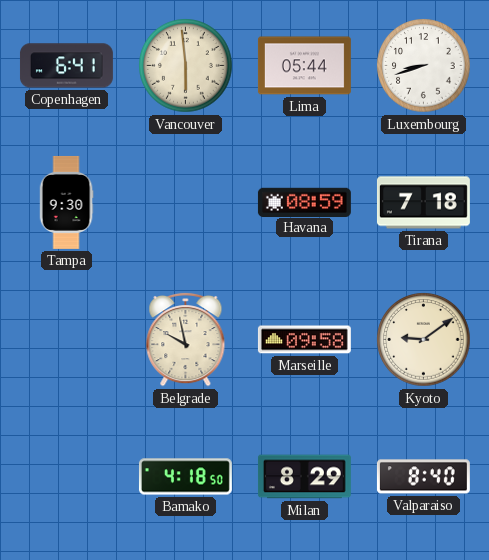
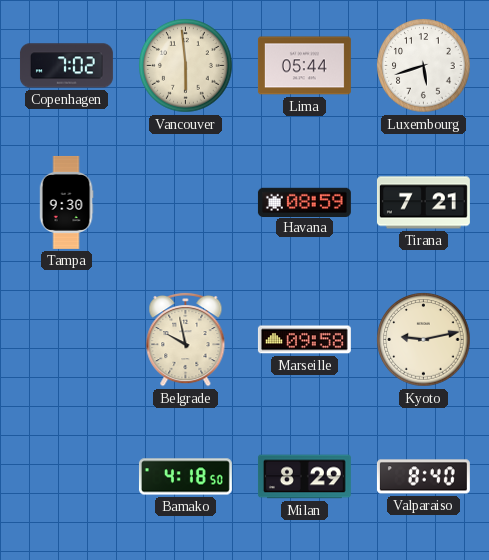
Copenhagen: 6:41 -> 7:02
Luxembourg: 8:42 -> 5:42
Tirana: 7:18 -> 7:21
Kyoto: 9:09 -> 9:13
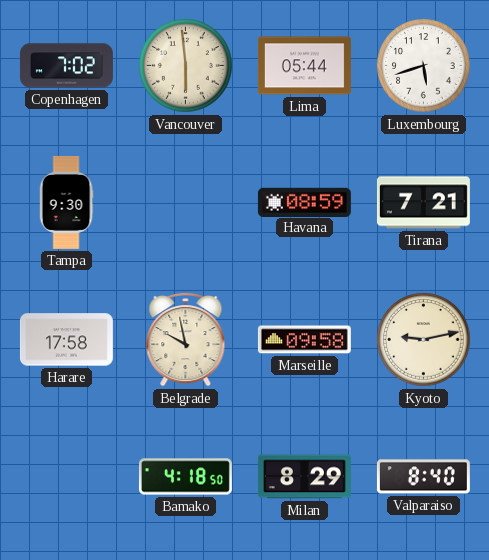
Harare: none -> 17:58
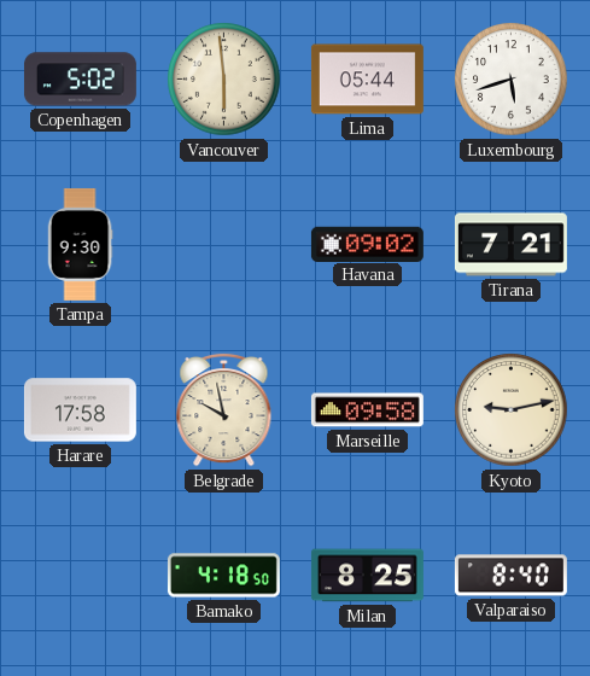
Copenhagen: 7:02 -> 5:02
Havana: 08:59 -> 09:02
Milan: 8:29 -> 8:25
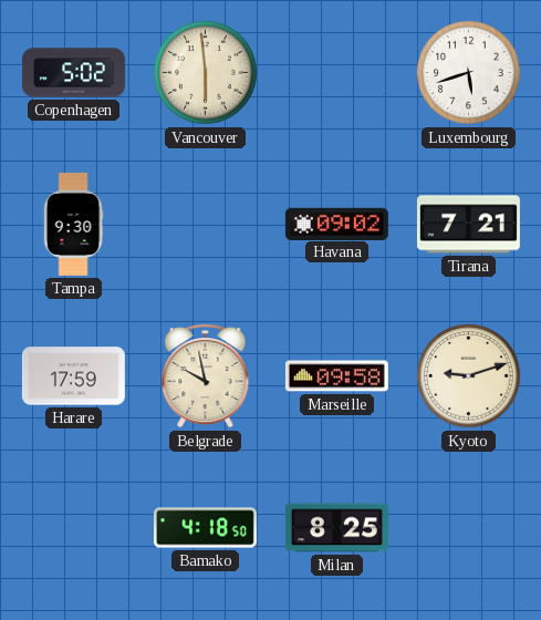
Lima: 05:44 -> none
Harare: 17:58 -> 17:59
Kyoto: 9:13 -> 9:12
Valparaiso: 8:40 -> none
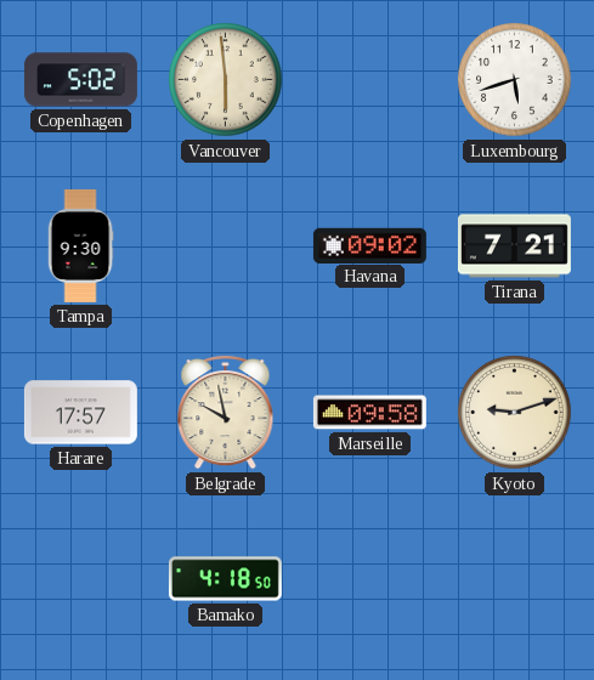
Harare: 17:59 -> 17:57
Milan: 8:25 -> none
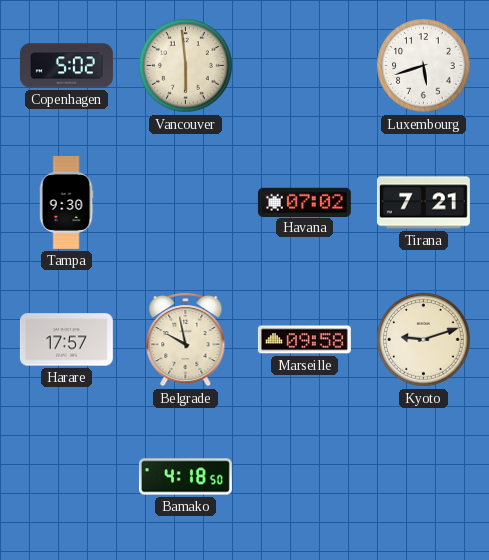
Havana: 09:02 -> 07:02
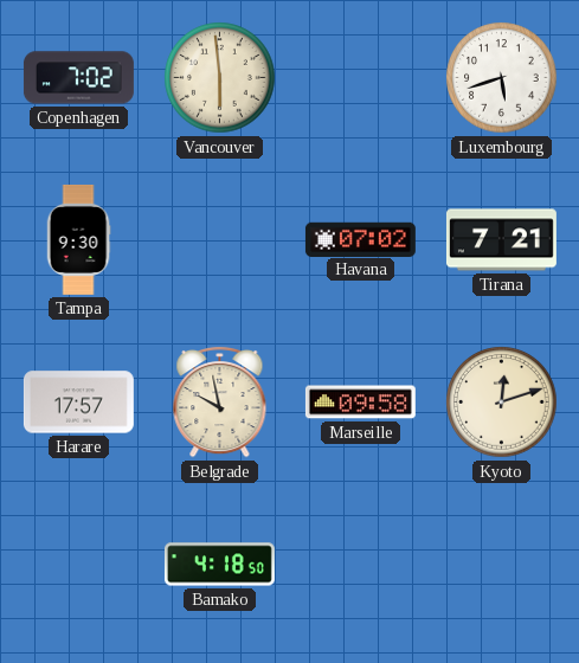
Copenhagen: 5:02 -> 7:02
Kyoto: 9:12 -> 12:12
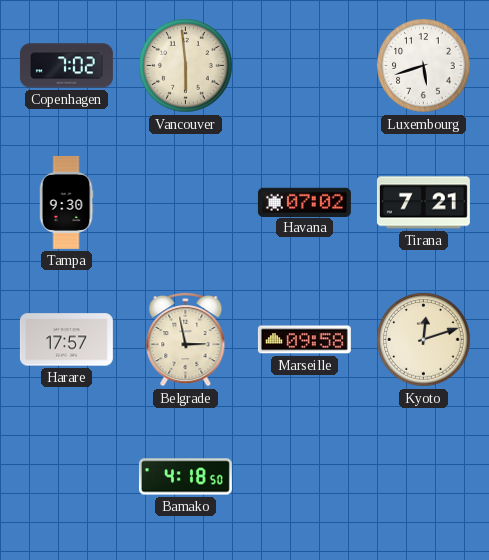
Belgrade: 9:58 -> 2:58
